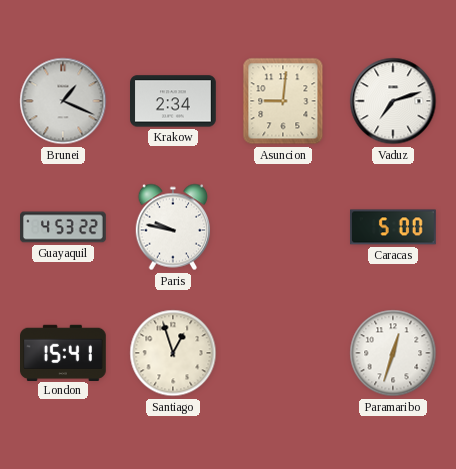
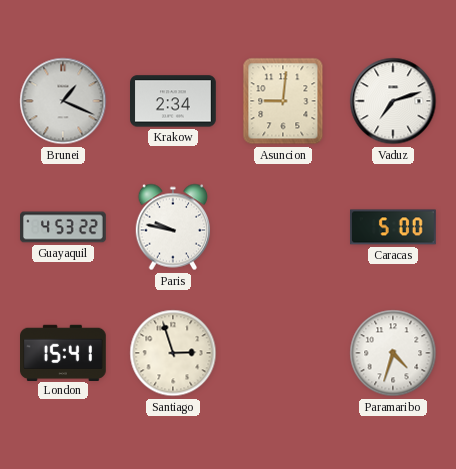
Santiago: 12:57 -> 2:57
Paramaribo: 12:33 -> 4:33
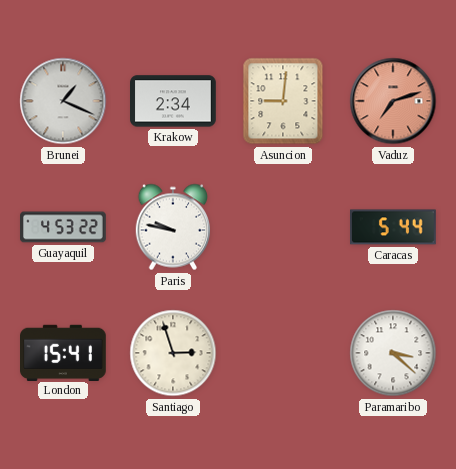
Vaduz dial: white -> salmon
Caracas: 5:00 -> 5:44
Paramaribo: 4:33 -> 3:22
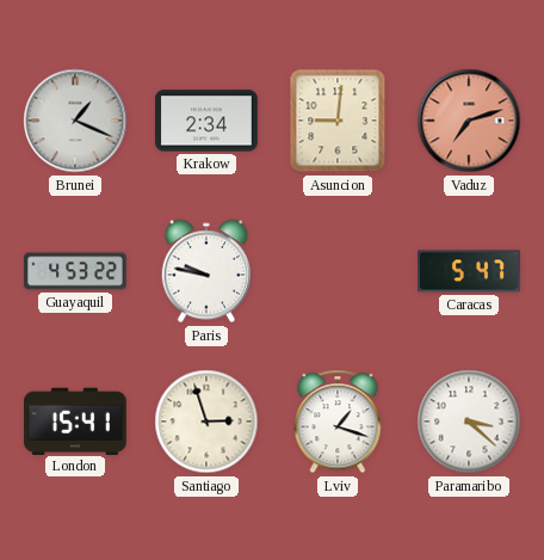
Caracas: 5:44 -> 5:47
Lviv: none -> 1:18
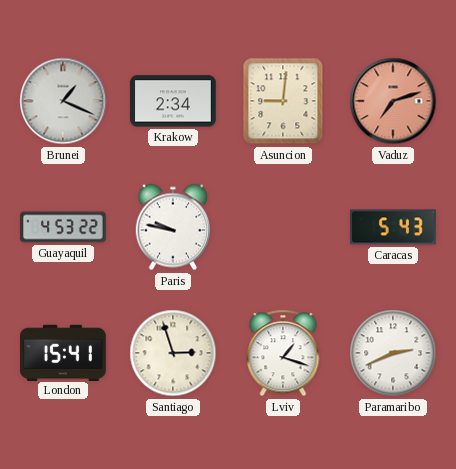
Caracas: 5:47 -> 5:43
Paramaribo: 3:22 -> 2:41
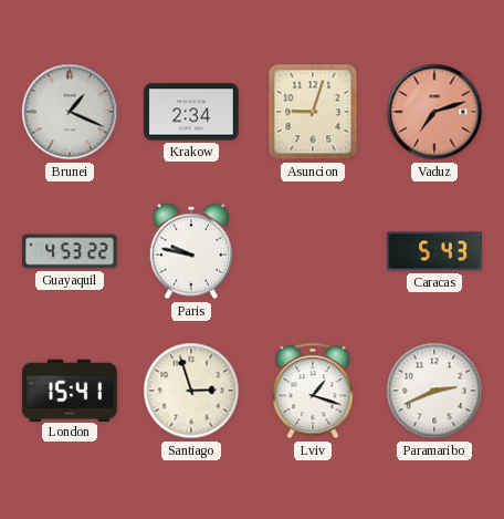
Asuncion: 9:01 -> 9:03
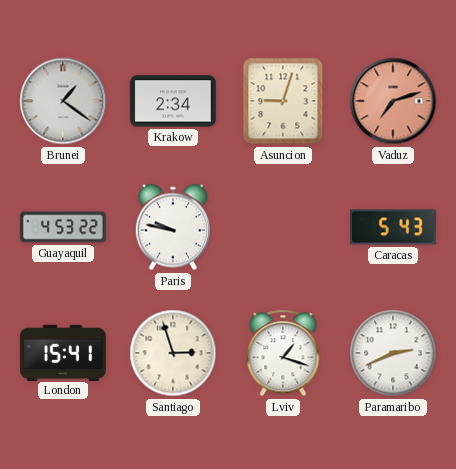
Brunei: 1:19 -> 1:21
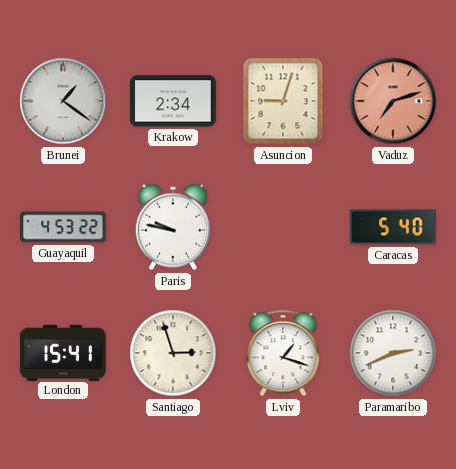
Caracas: 5:43 -> 5:40
